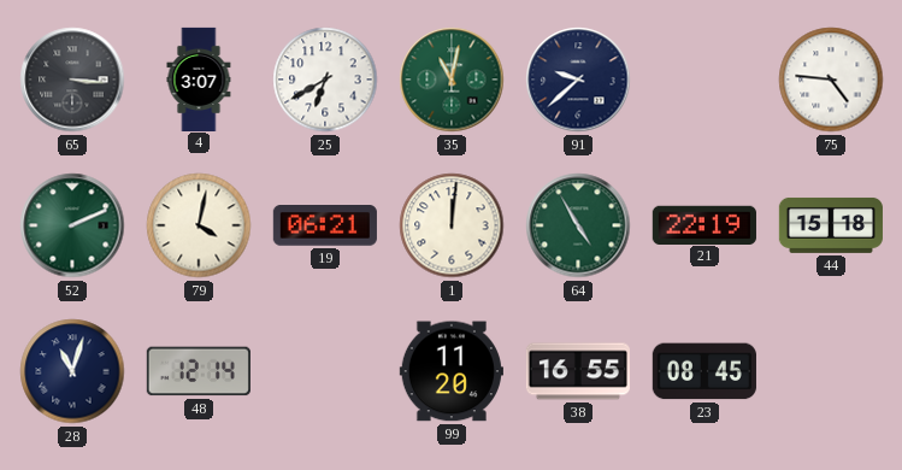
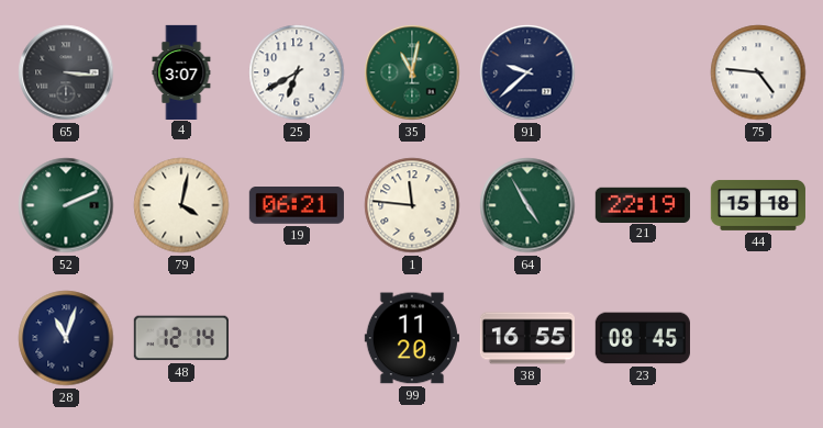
1: 12:01 -> 11:46
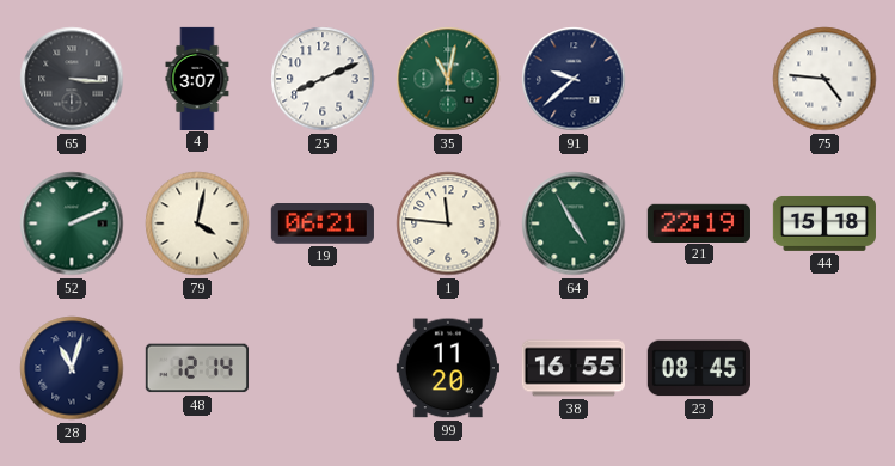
25: 6:40 -> 8:11
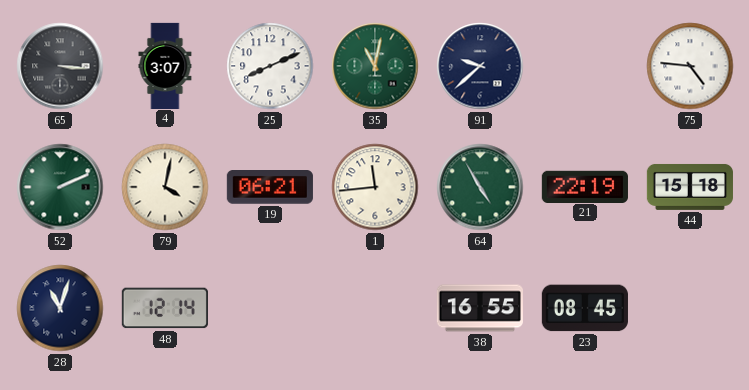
1: 11:46 -> 11:44
99: 11:20 -> none
